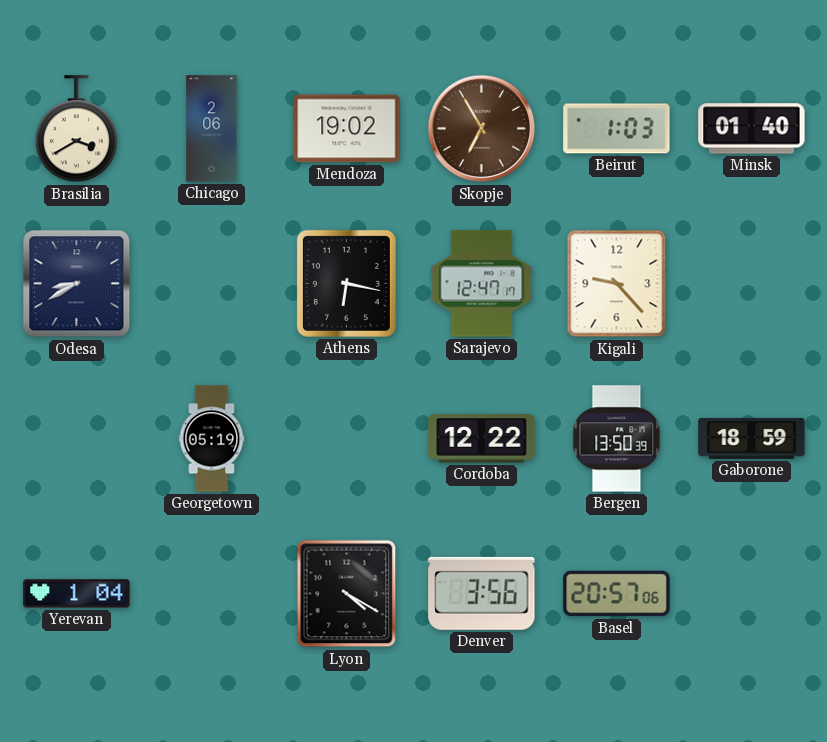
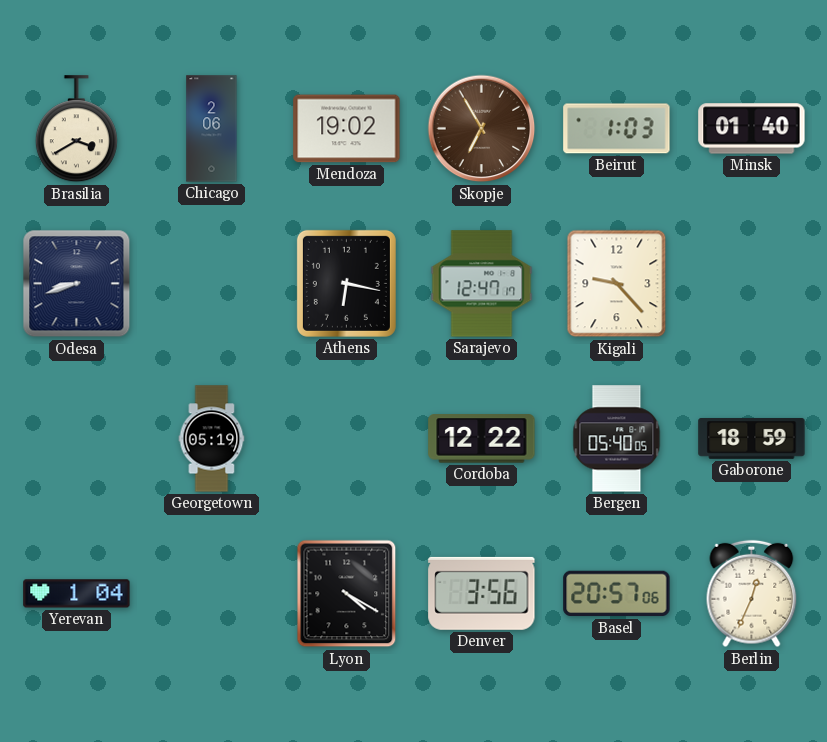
Odesa: 8:40 -> 8:42
Bergen: 13:50 -> 05:40
Berlin: none -> 12:34
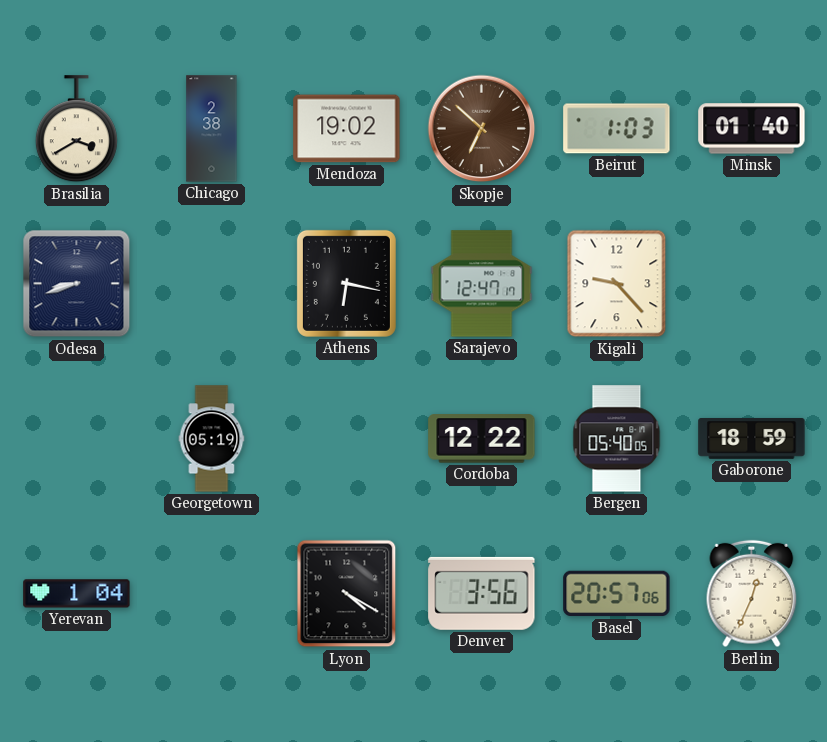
Chicago: 2:06 -> 2:38
Skopje: 6:55 -> 6:52
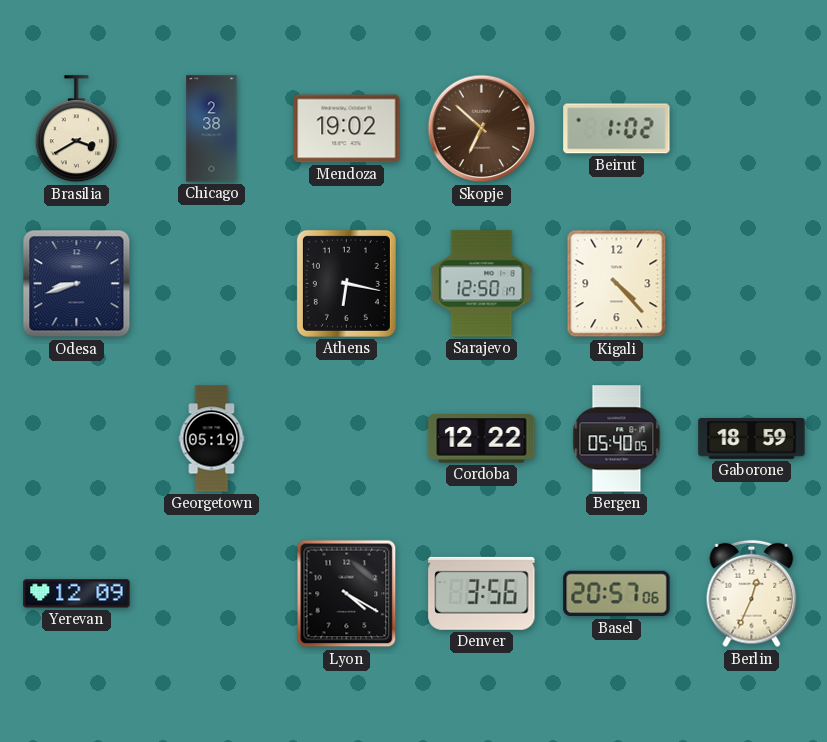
Beirut: 1:03 -> 1:02
Minsk: 01:40 -> none
Sarajevo: 12:47 -> 12:50
Kigali: 9:23 -> 4:23
Yerevan: 1:04 -> 12:09
